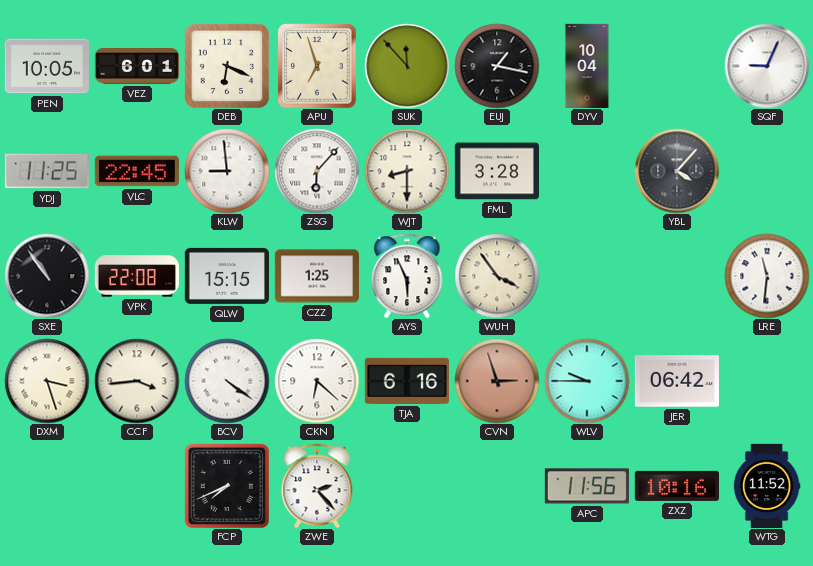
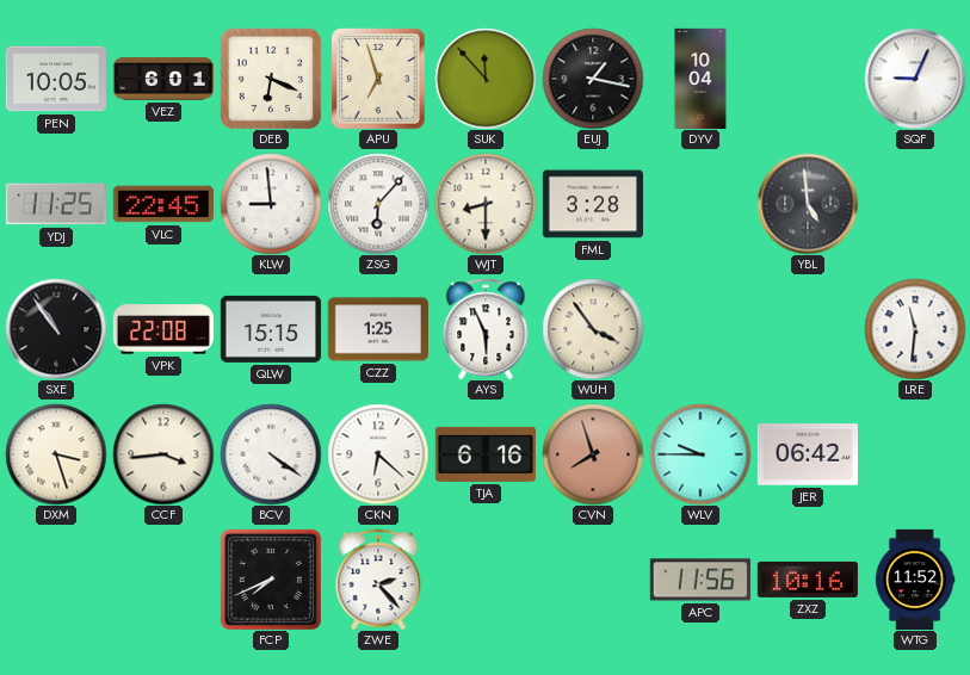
YBL: 4:07 -> 4:59
CVN: 2:57 -> 7:57
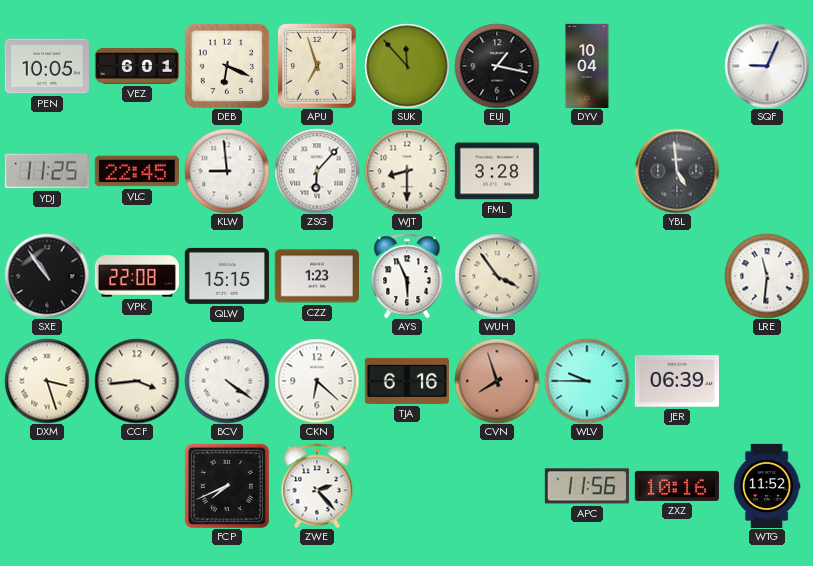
CZZ: 1:25 -> 1:23
JER: 06:42 -> 06:39
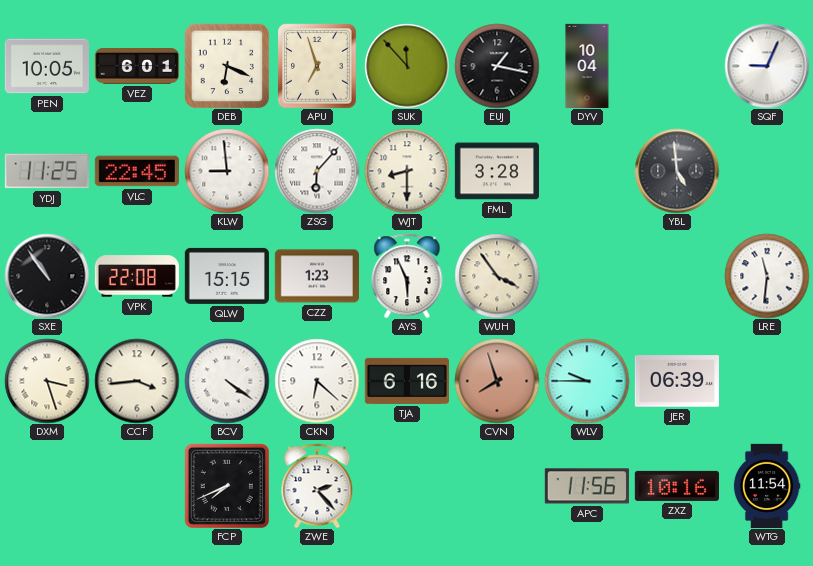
WTG: 11:52 -> 11:54
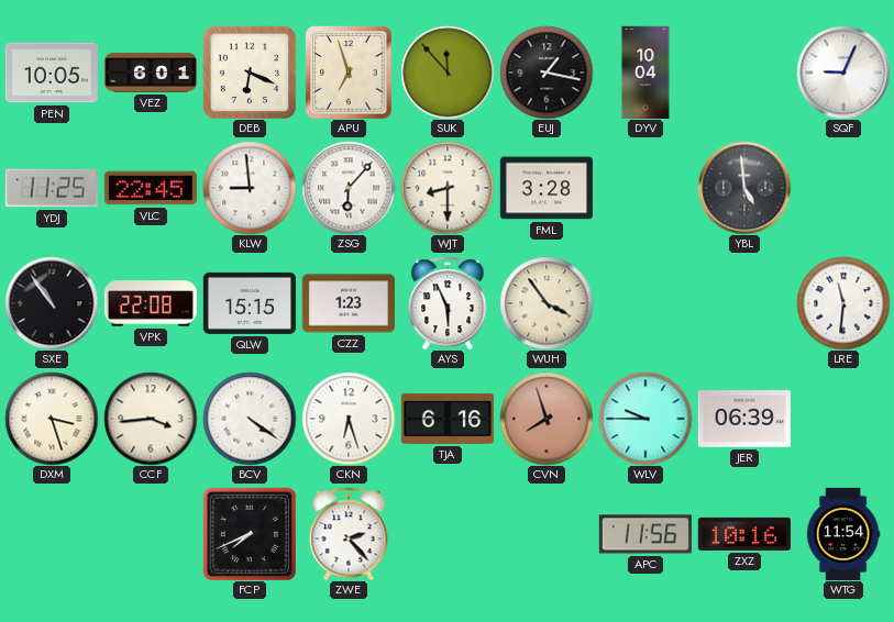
CKN: 6:22 -> 6:27
